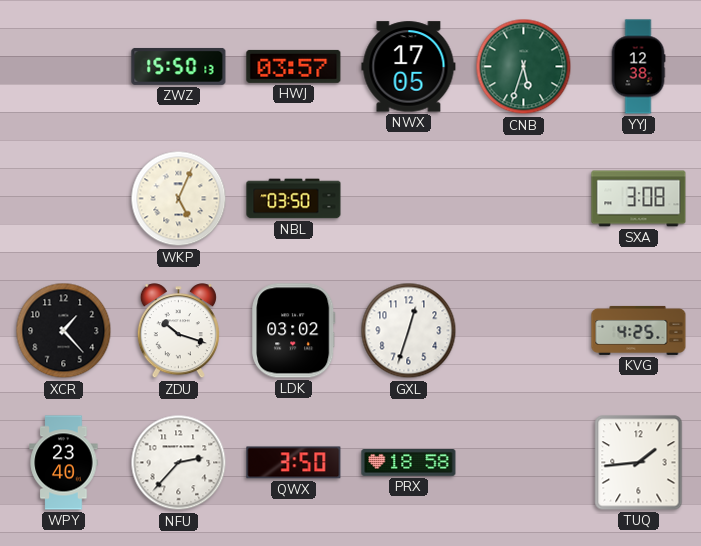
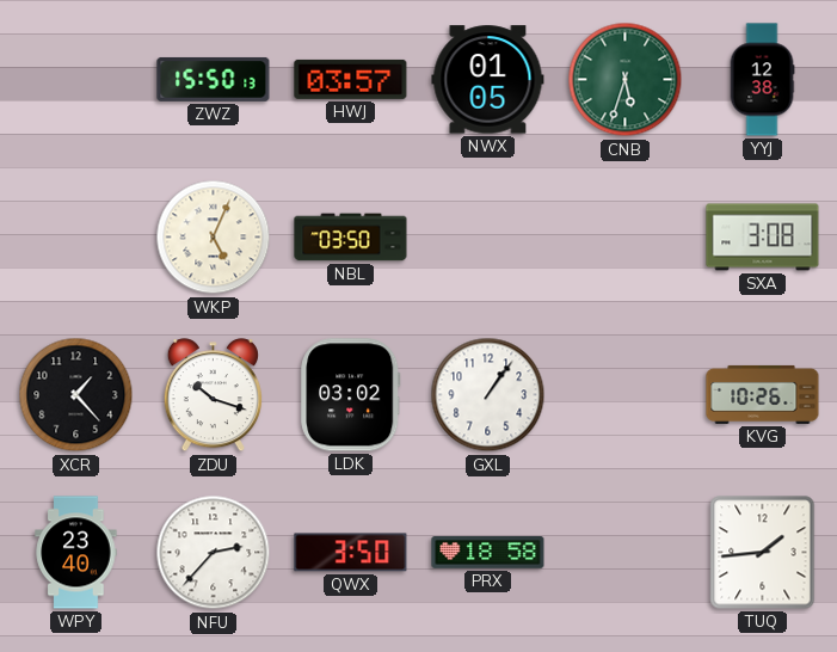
NWX: 17:05 -> 01:05
GXL: 12:33 -> 1:06
KVG: 4:25 -> 10:26
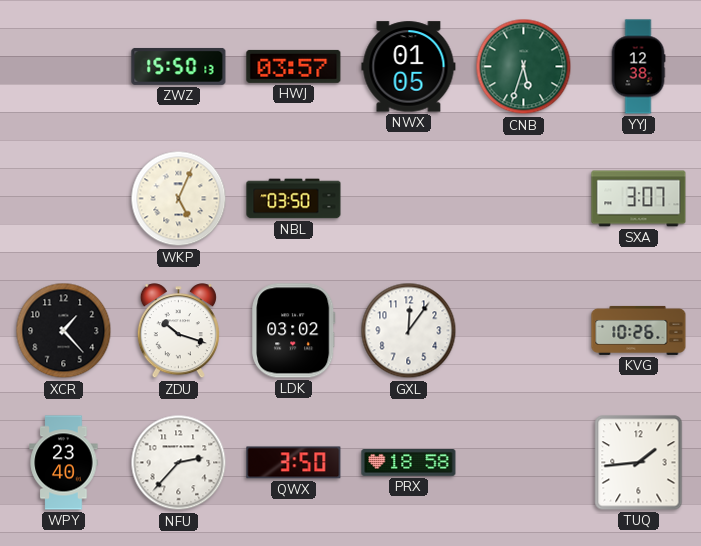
SXA: 3:08 -> 3:07
GXL: 1:06 -> 12:06
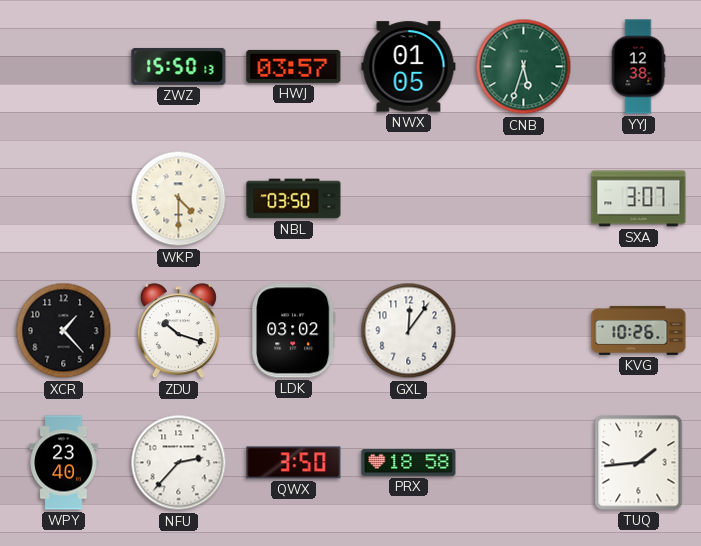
WKP: 5:04 -> 4:30
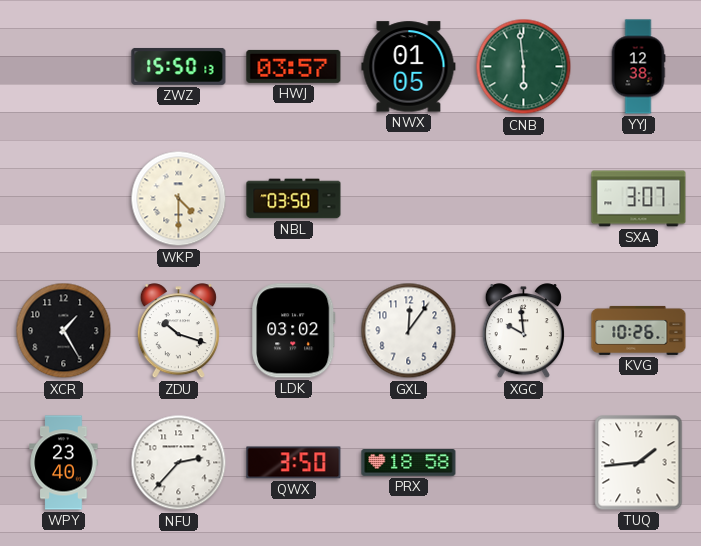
CNB: 5:33 -> 5:59
XCR: 1:23 -> 1:25
XGC: none -> 9:59
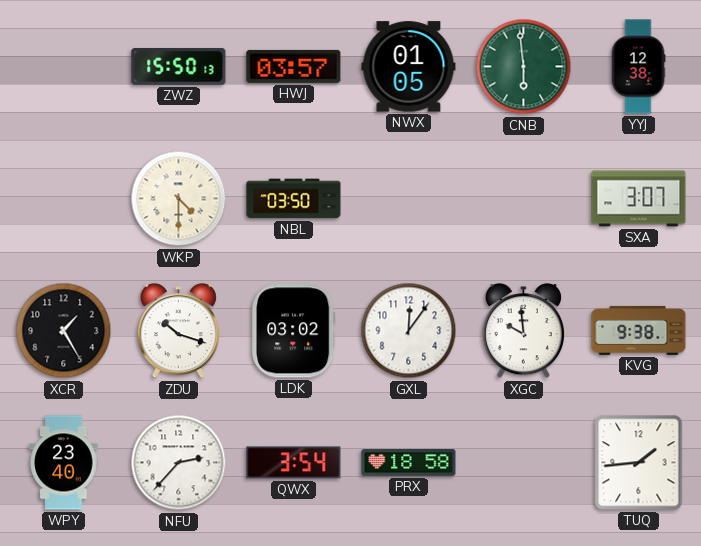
KVG: 10:26 -> 9:38
QWX: 3:50 -> 3:54
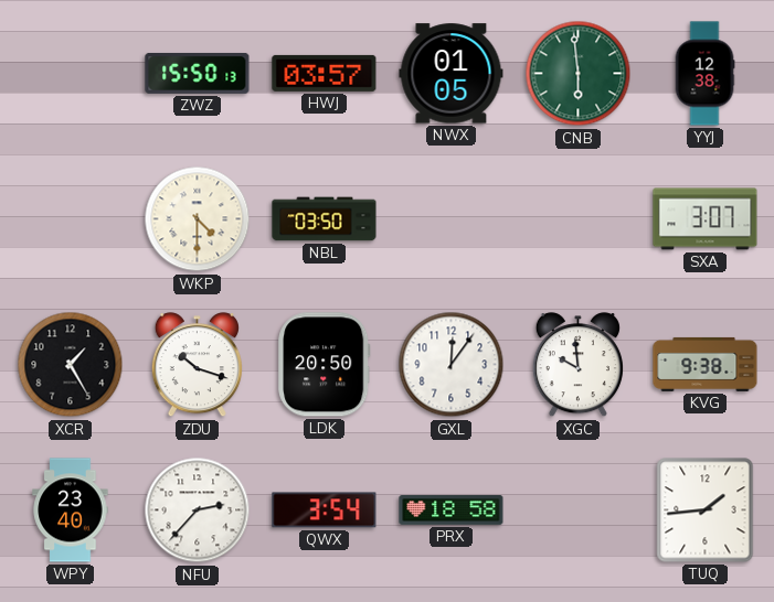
LDK: 03:02 -> 20:50
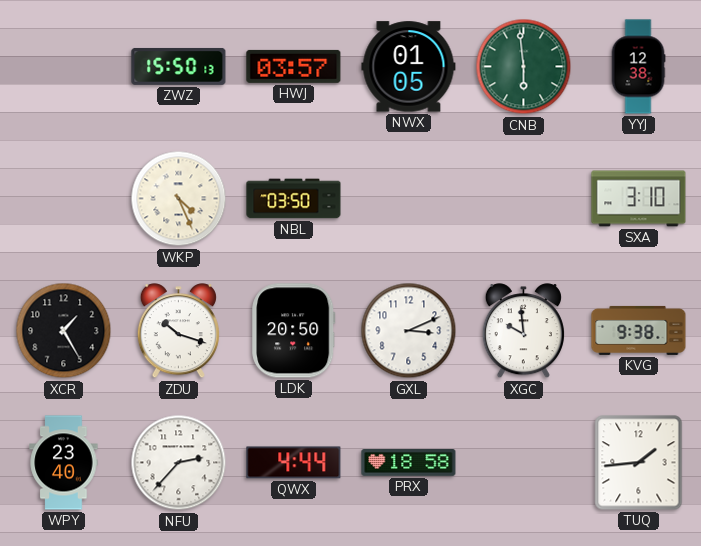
WKP: 4:30 -> 4:26
SXA: 3:07 -> 3:10
GXL: 12:06 -> 3:11
QWX: 3:54 -> 4:44
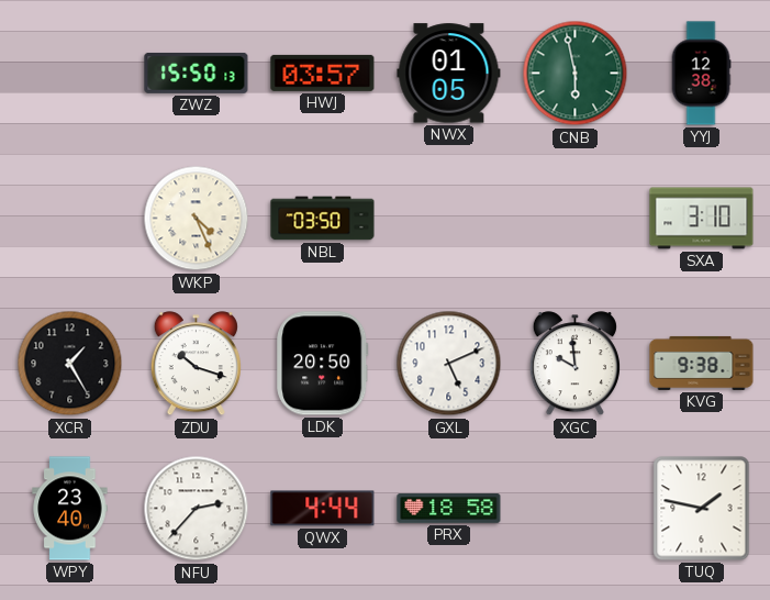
CNB: 5:59 -> 5:58
GXL: 3:11 -> 5:11
TUQ: 1:44 -> 1:47
